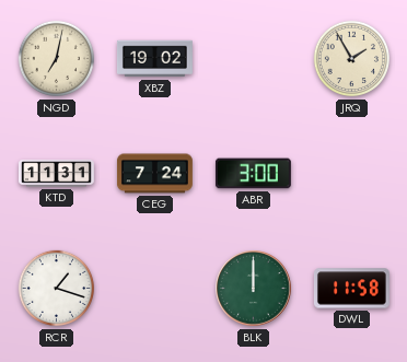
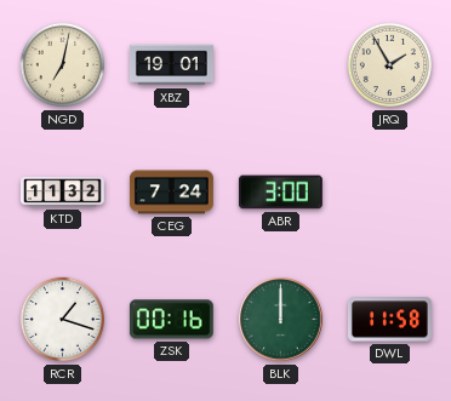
XBZ: 19:02 -> 19:01
KTD: 11:31 -> 11:32
ZSK: none -> 00:16
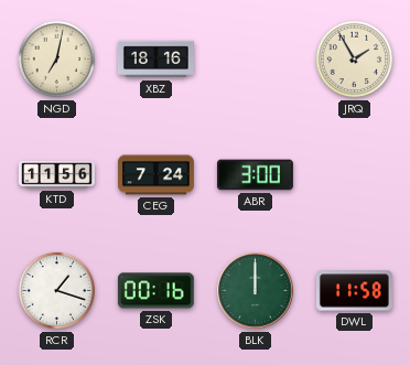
XBZ: 19:01 -> 18:16
KTD: 11:32 -> 11:56
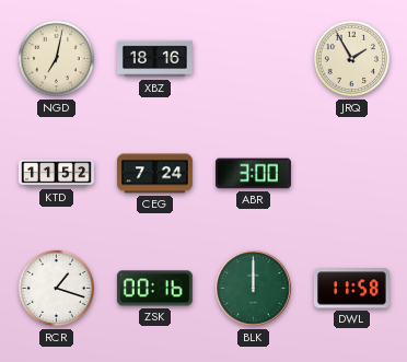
KTD: 11:56 -> 11:52
